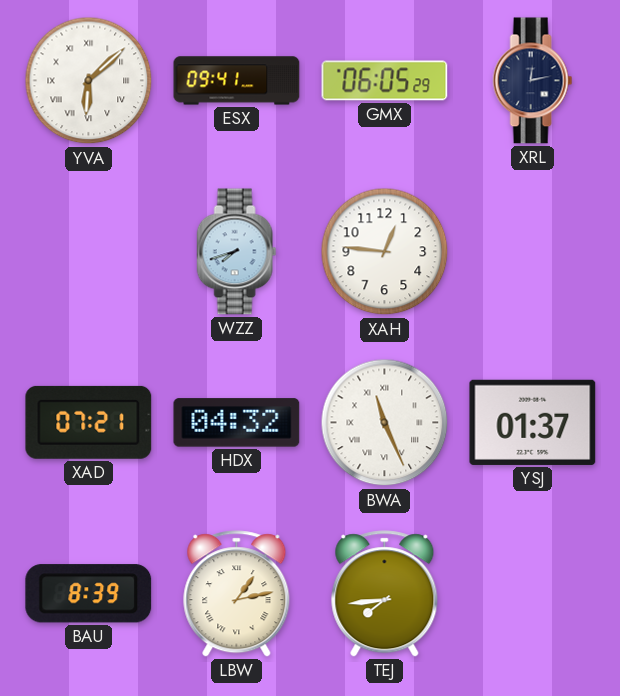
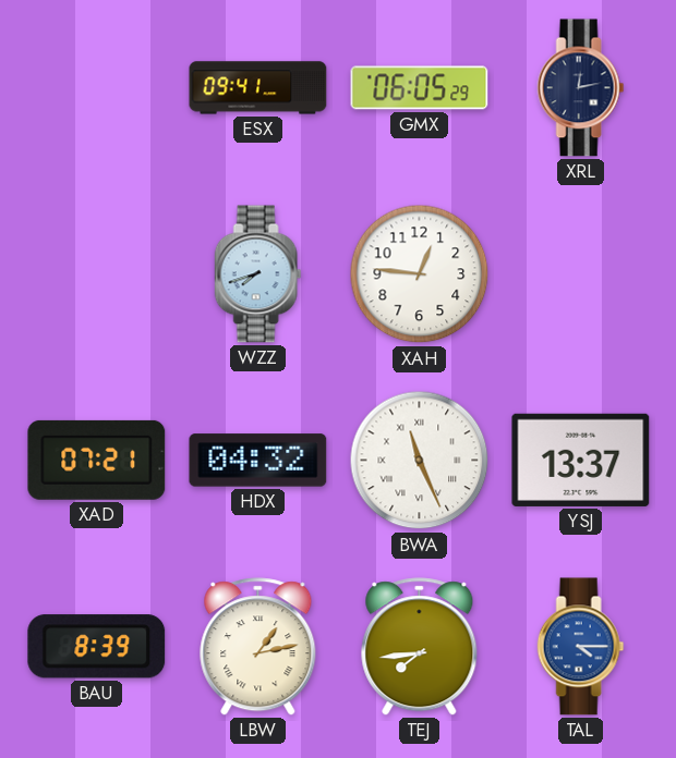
YVA: 6:08 -> none
YSJ: 01:37 -> 13:37
TAL: none -> 4:15
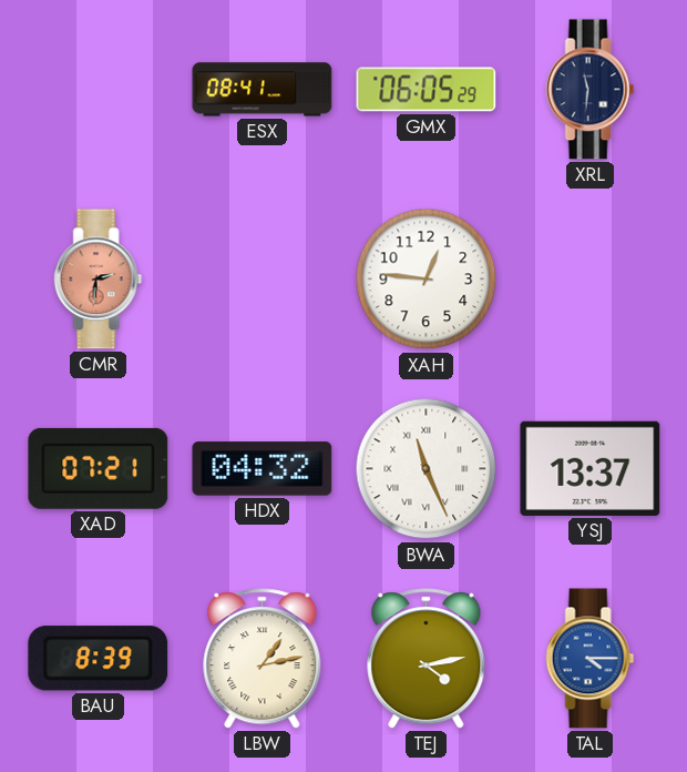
ESX: 09:41 -> 08:41
XRL: 12:13 -> 11:31
CMR: none -> 2:31
WZZ: 7:42 -> none
TEJ: 7:44 -> 4:13
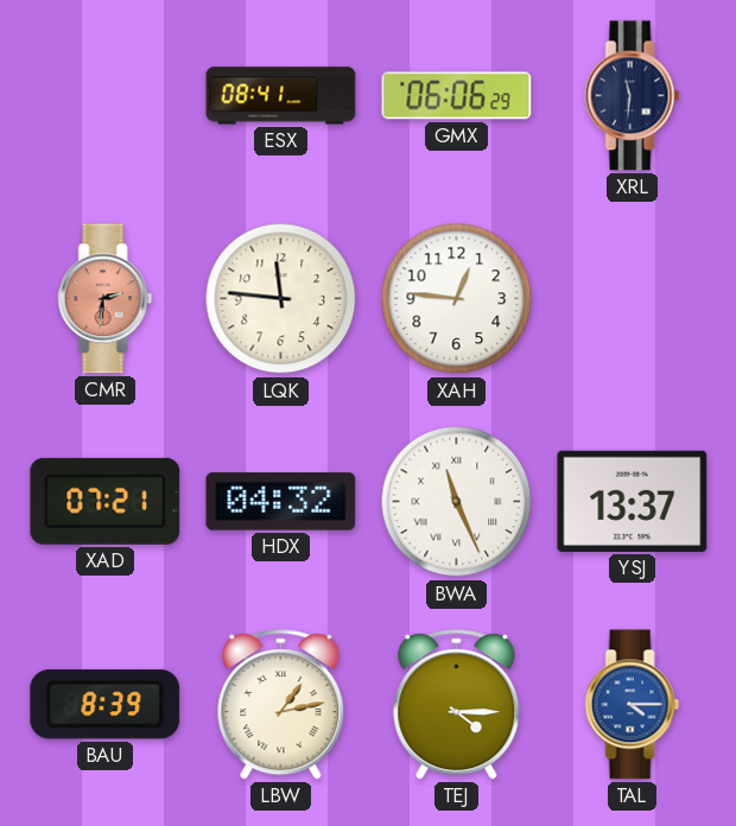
GMX: 06:05 -> 06:06
LQK: none -> 11:46
TEJ: 4:13 -> 4:15
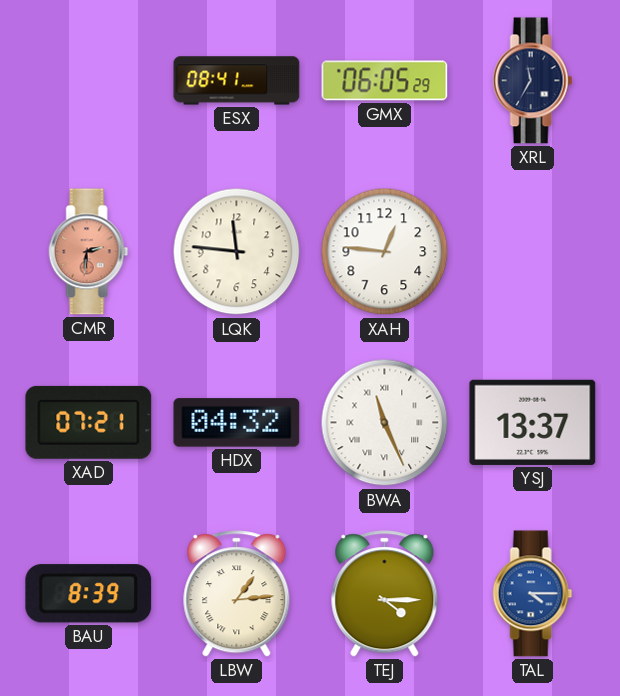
GMX: 06:06 -> 06:05
XRL: 11:31 -> 11:35
LBW: 1:13 -> 1:14
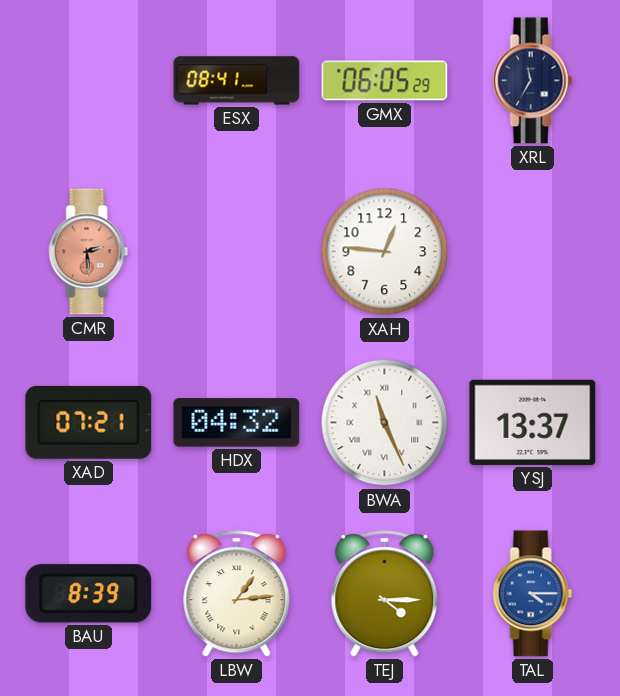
CMR: 2:31 -> 2:29
LQK: 11:46 -> none
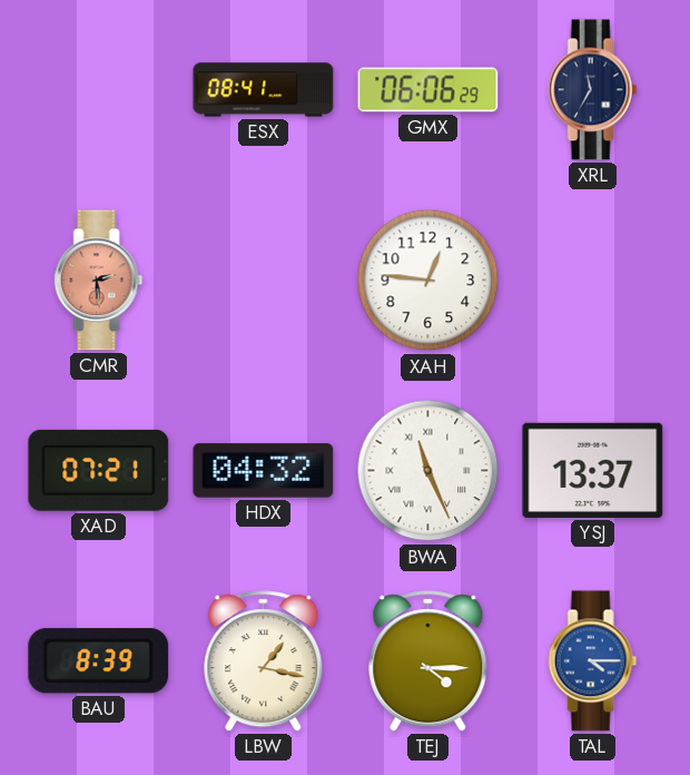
GMX: 06:05 -> 06:06
LBW: 1:14 -> 1:17
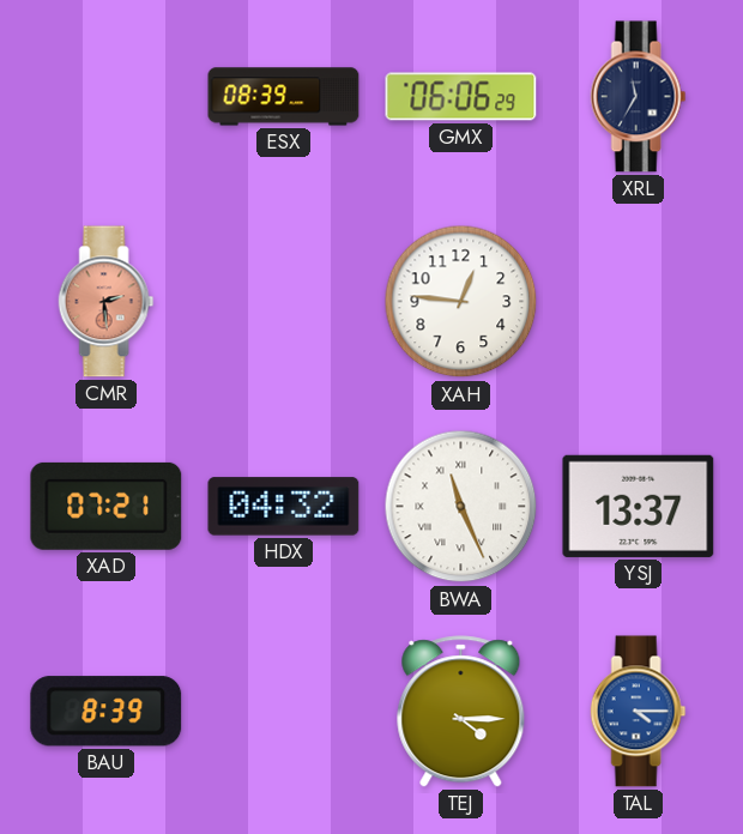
ESX: 08:41 -> 08:39
LBW: 1:17 -> none
